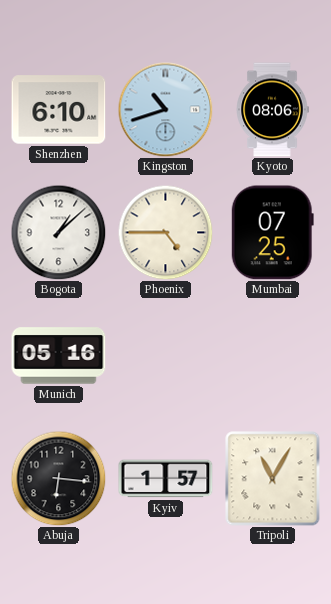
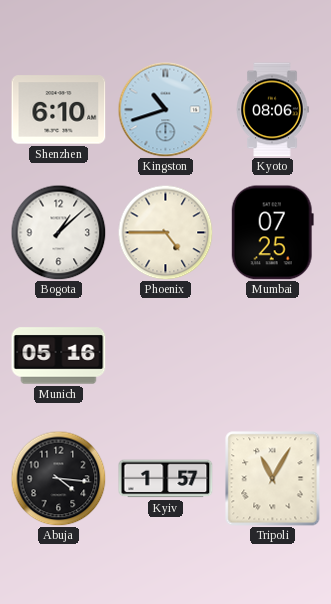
Abuja: 6:16 -> 4:16
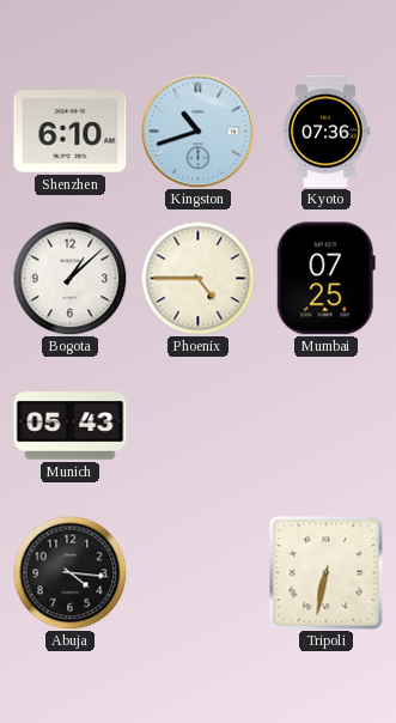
Kyoto: 08:06 -> 07:36
Munich: 05:16 -> 05:43
Kyiv: 1:57 -> none
Tripoli: 11:05 -> 6:32
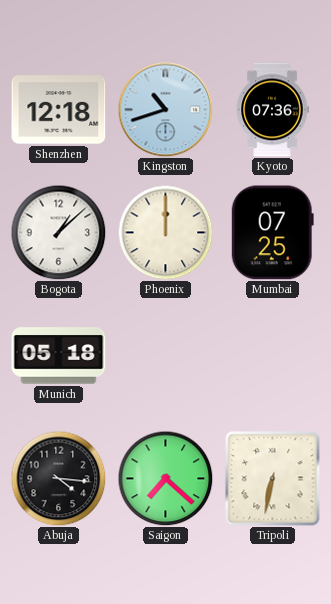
Shenzhen: 6:10 -> 12:18
Phoenix: 4:45 -> 12:00
Munich: 05:43 -> 05:18
Saigon: none -> 7:22
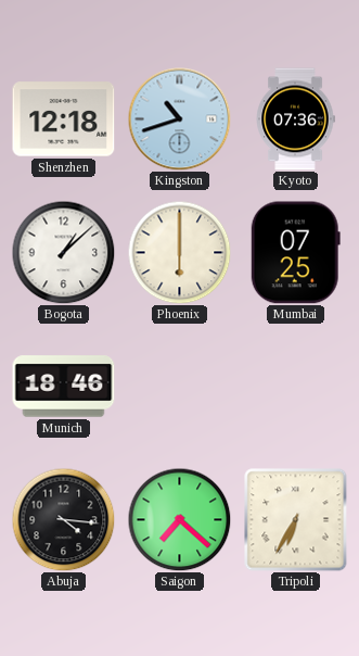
Phoenix: 12:00 -> 6:00
Munich: 05:18 -> 18:46
Tripoli: 6:32 -> 6:35
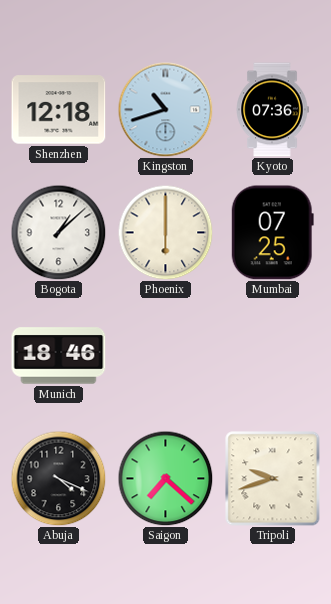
Abuja: 4:16 -> 4:19
Tripoli: 6:35 -> 9:42
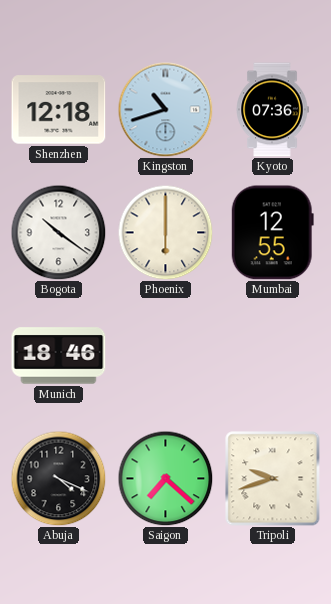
Bogota: 1:08 -> 10:21
Mumbai: 07:25 -> 12:55
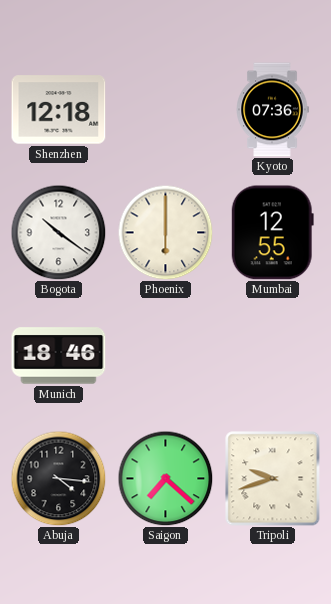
Kingston: 10:42 -> none
Abuja: 4:19 -> 4:16
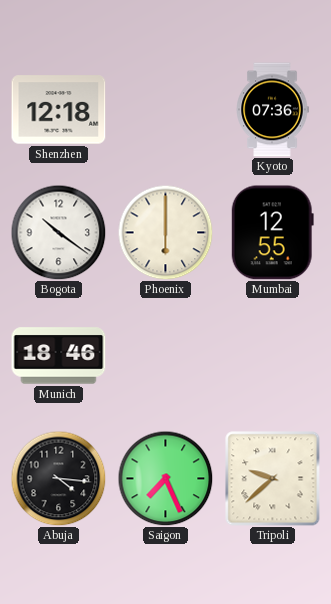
Saigon: 7:22 -> 7:26
Tripoli: 9:42 -> 9:38
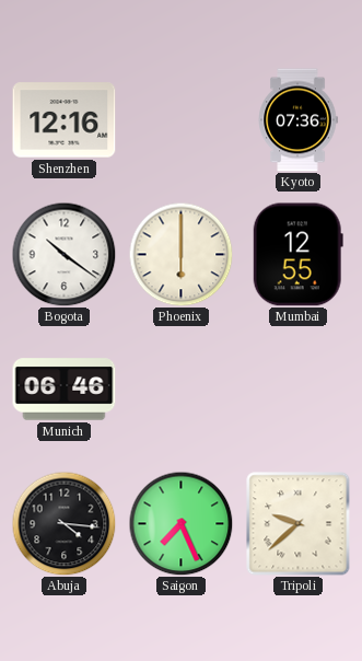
Shenzhen: 12:18 -> 12:16
Munich: 18:46 -> 06:46
